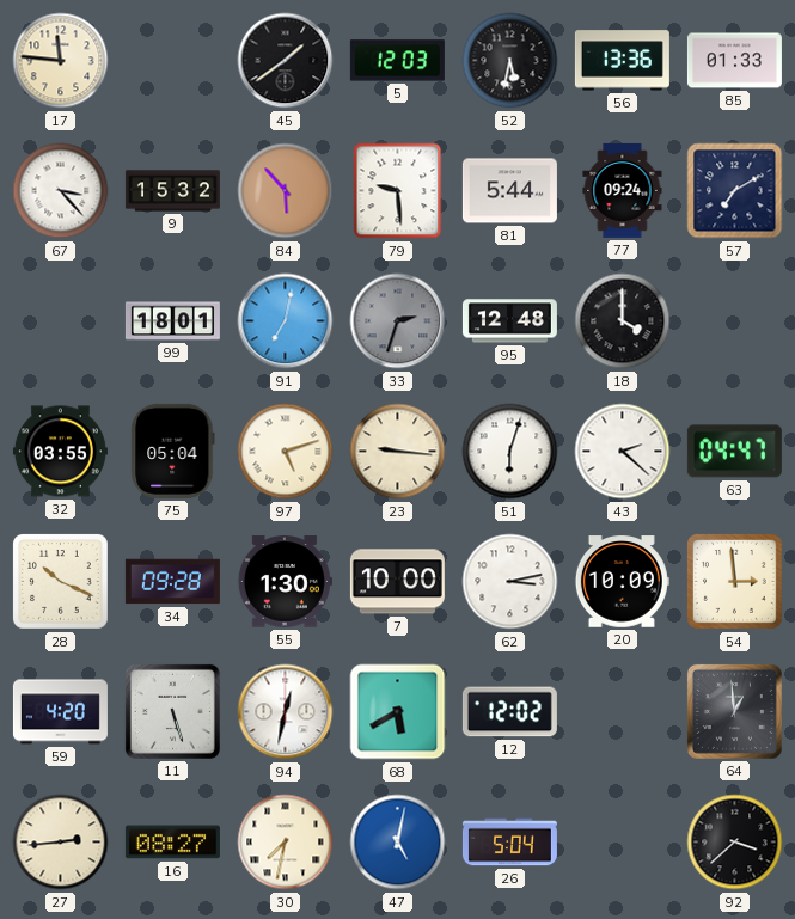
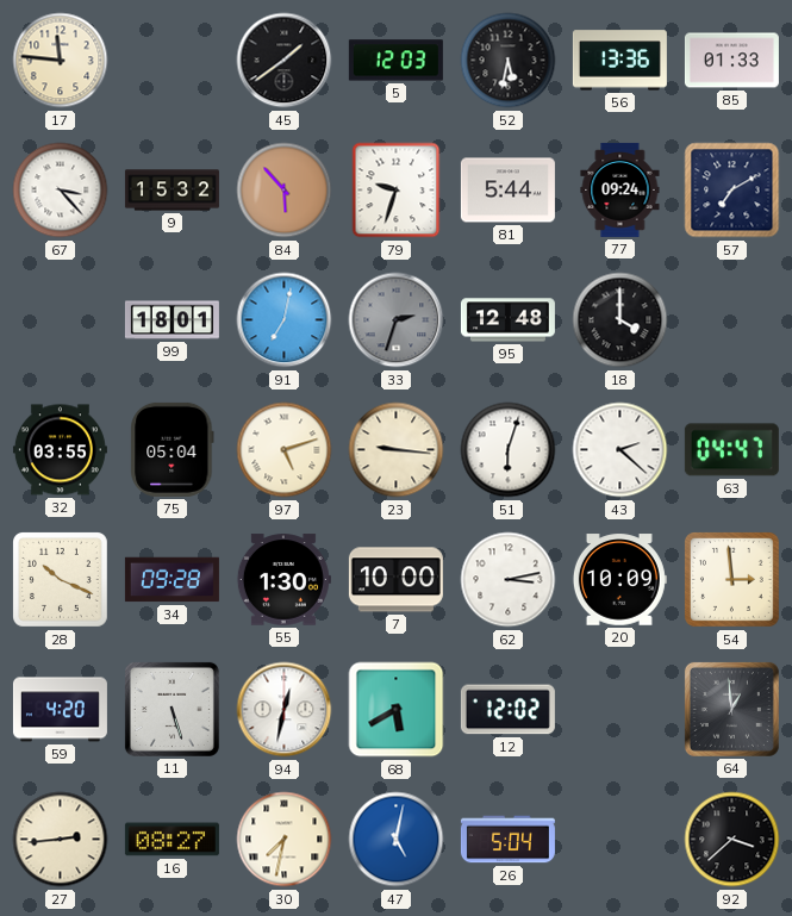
79: 9:29 -> 9:33
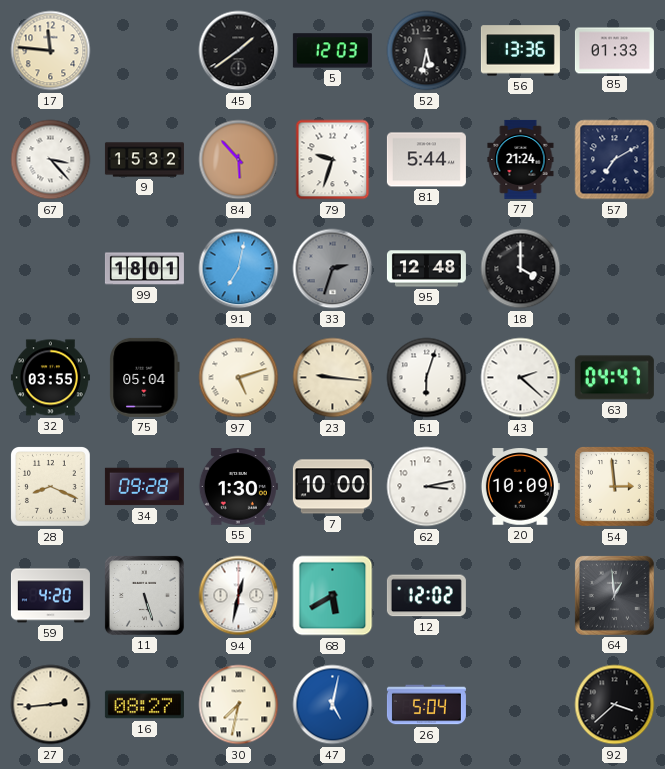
77: 09:24 -> 21:24
28: 10:19 -> 8:19
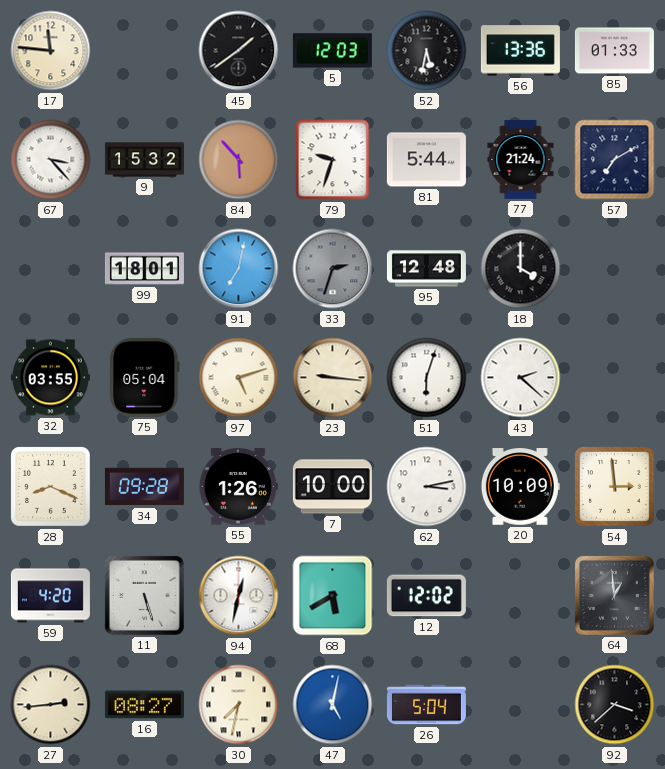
63: 04:47 -> none
55: 1:30 -> 1:26
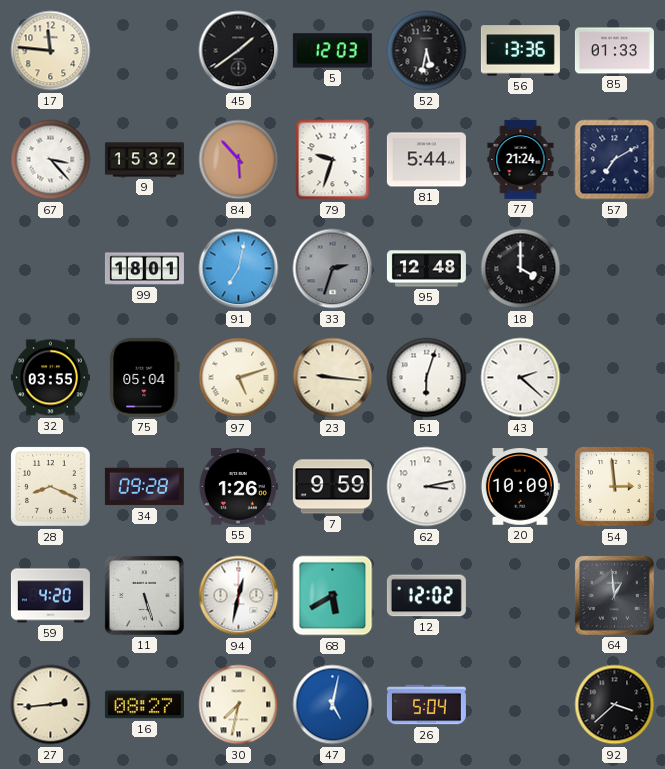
7: 10:00 -> 9:59
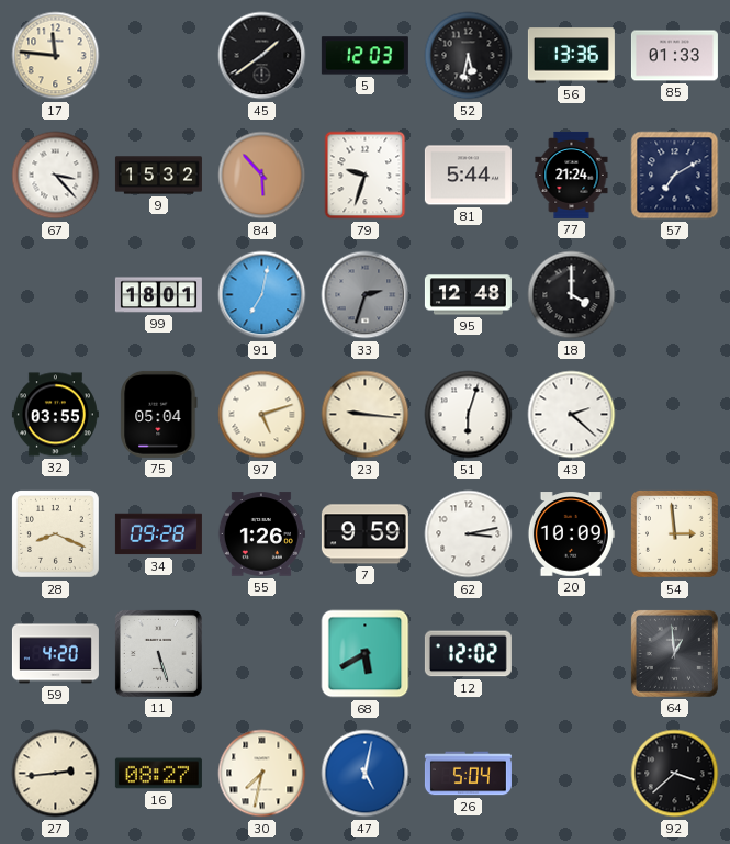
94: 12:32 -> none
